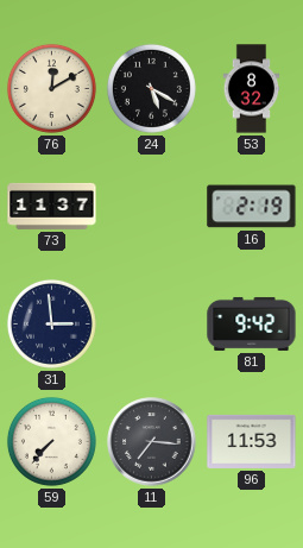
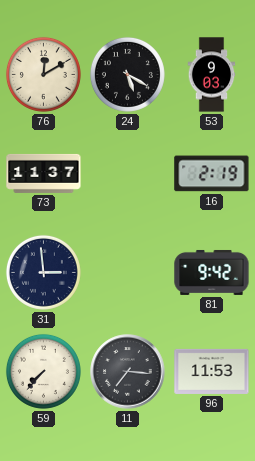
53: 8:32 -> 9:03
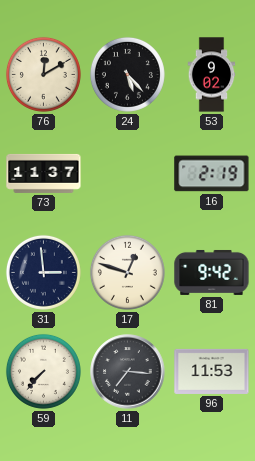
24: 5:20 -> 5:23
53: 9:03 -> 9:02
17: none -> 12:48
